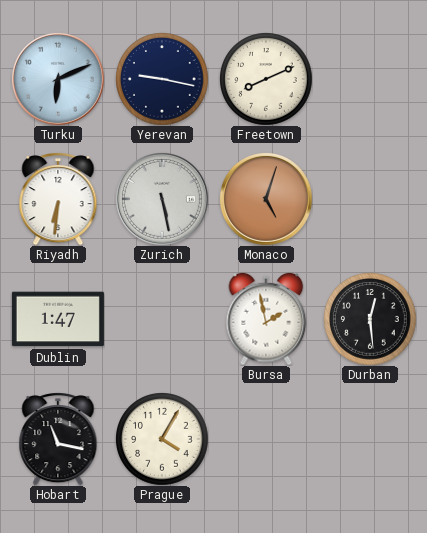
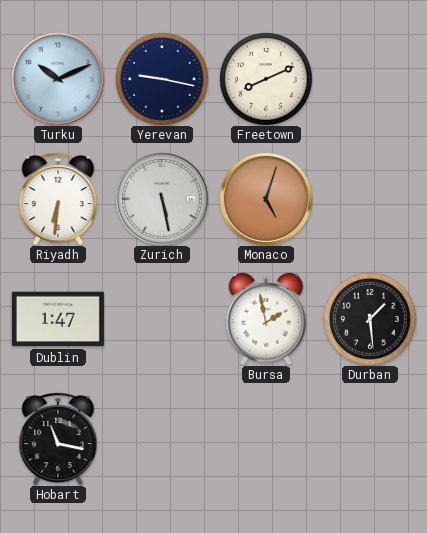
Turku: 6:11 -> 10:11
Durban: 12:29 -> 1:29
Prague: 4:05 -> none
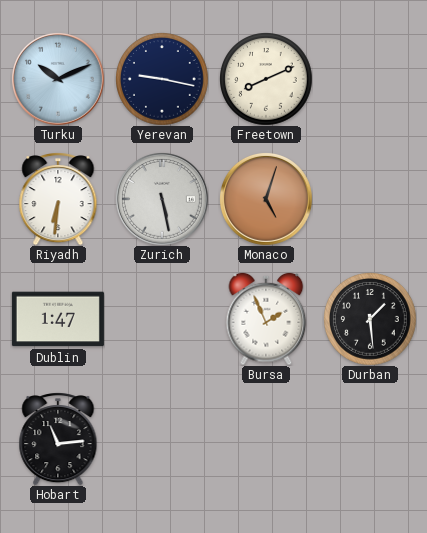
Bursa: 1:58 -> 1:56
Hobart: 11:17 -> 11:14
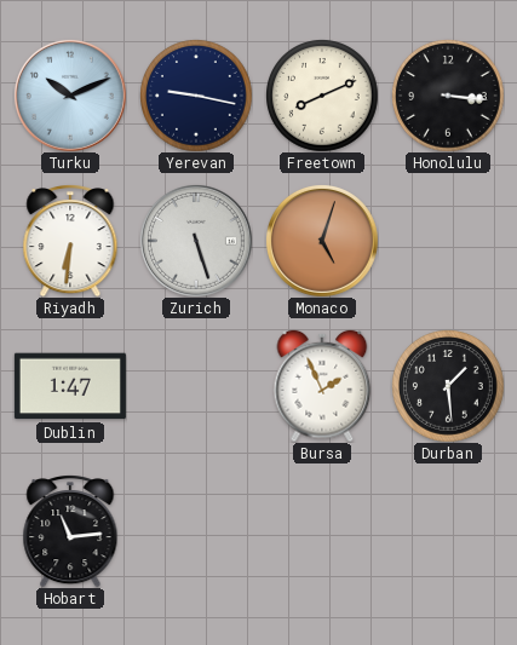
Honolulu: none -> 3:16
Zurich: 5:28 -> 5:27
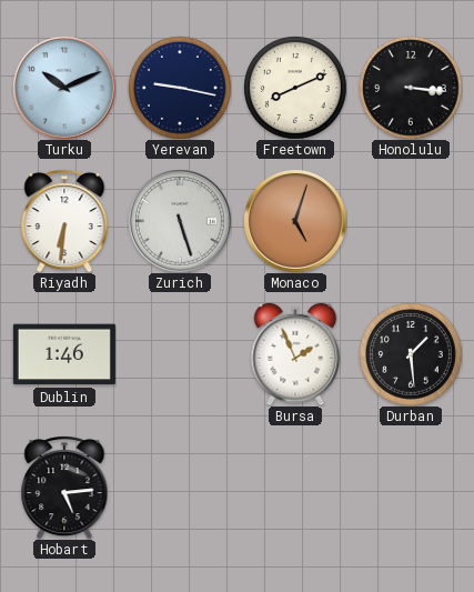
Dublin: 1:47 -> 1:46
Hobart: 11:14 -> 5:14
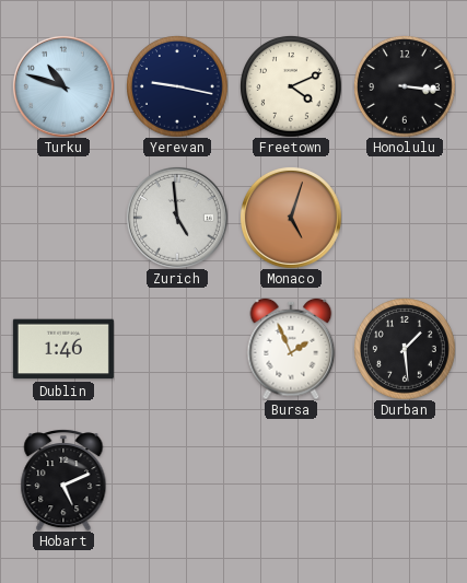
Turku: 10:11 -> 10:48
Freetown: 8:11 -> 4:11
Riyadh: 6:31 -> none
Zurich: 5:27 -> 4:59
Hobart: 5:14 -> 5:11
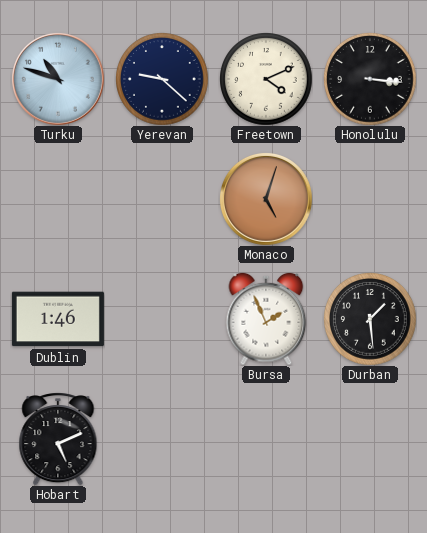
Yerevan: 9:17 -> 9:22
Zurich: 4:59 -> none
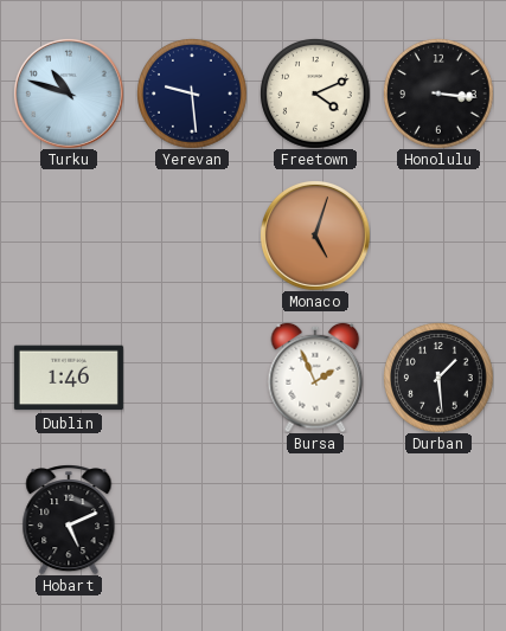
Yerevan: 9:22 -> 9:29
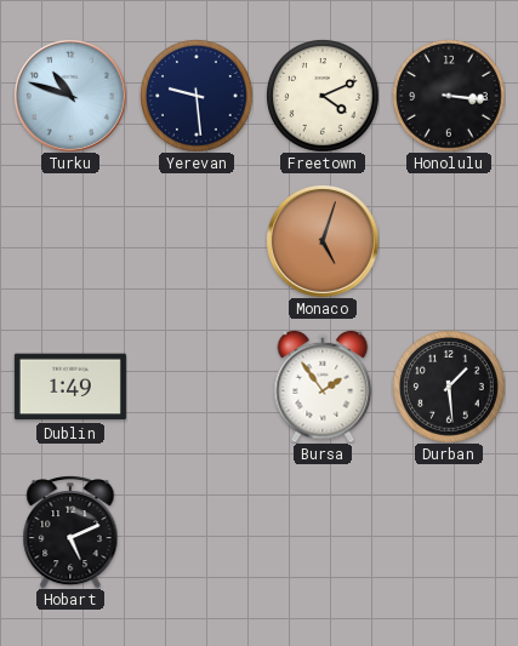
Dublin: 1:46 -> 1:49
Bursa: 1:56 -> 1:54
